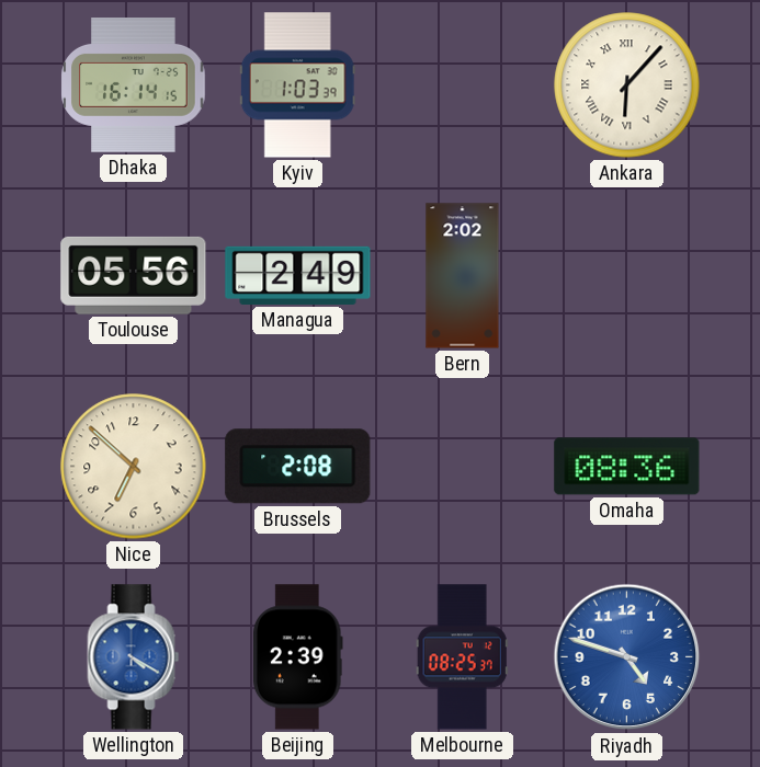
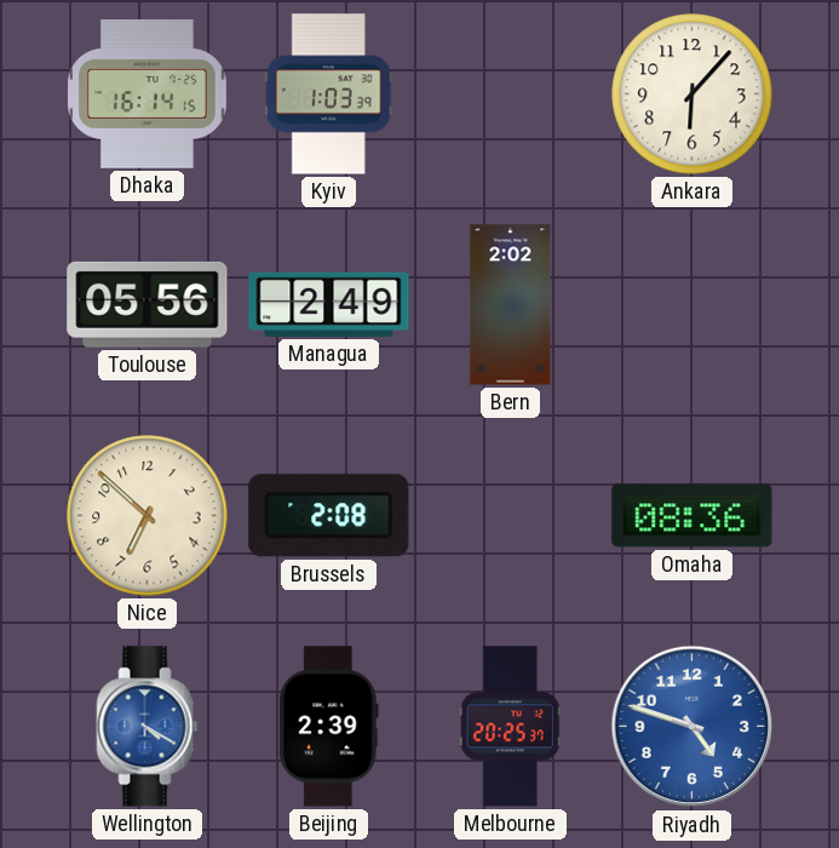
Ankara numerals: Roman -> Arabic
Melbourne: 08:25 -> 20:25
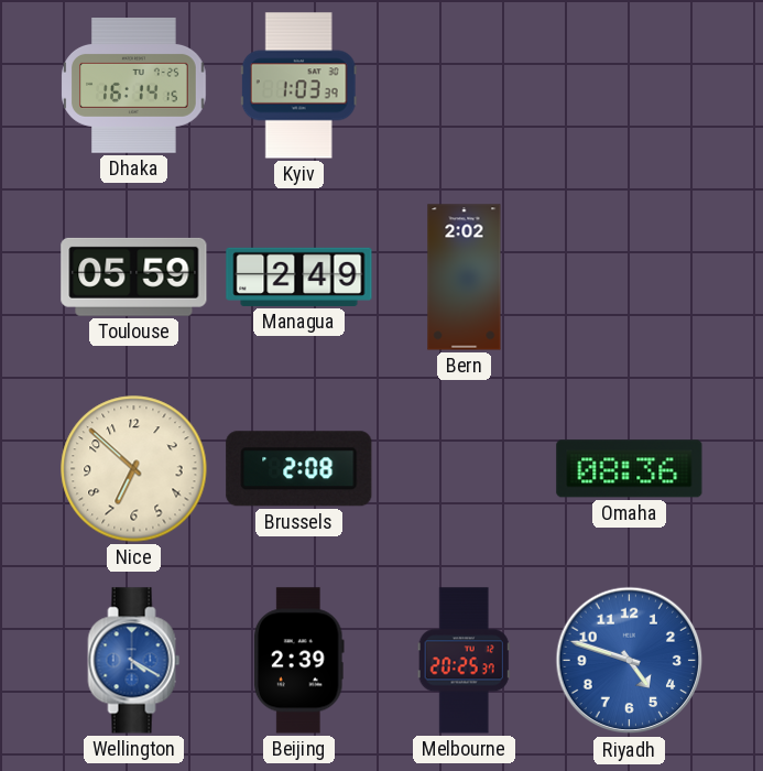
Ankara: 6:07 -> none
Toulouse: 05:56 -> 05:59
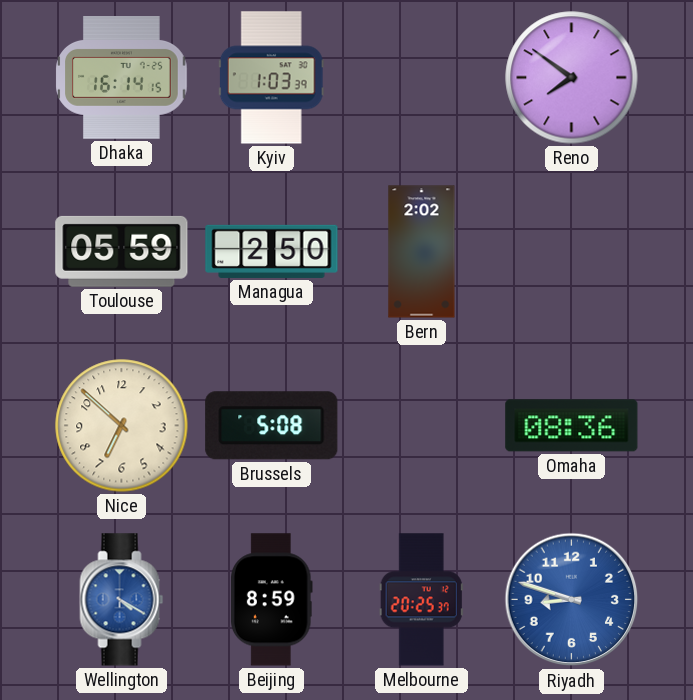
Reno: none -> 7:51
Managua: 2:49 -> 2:50
Brussels: 2:08 -> 5:08
Beijing: 2:39 -> 8:59
Riyadh: 4:48 -> 8:48
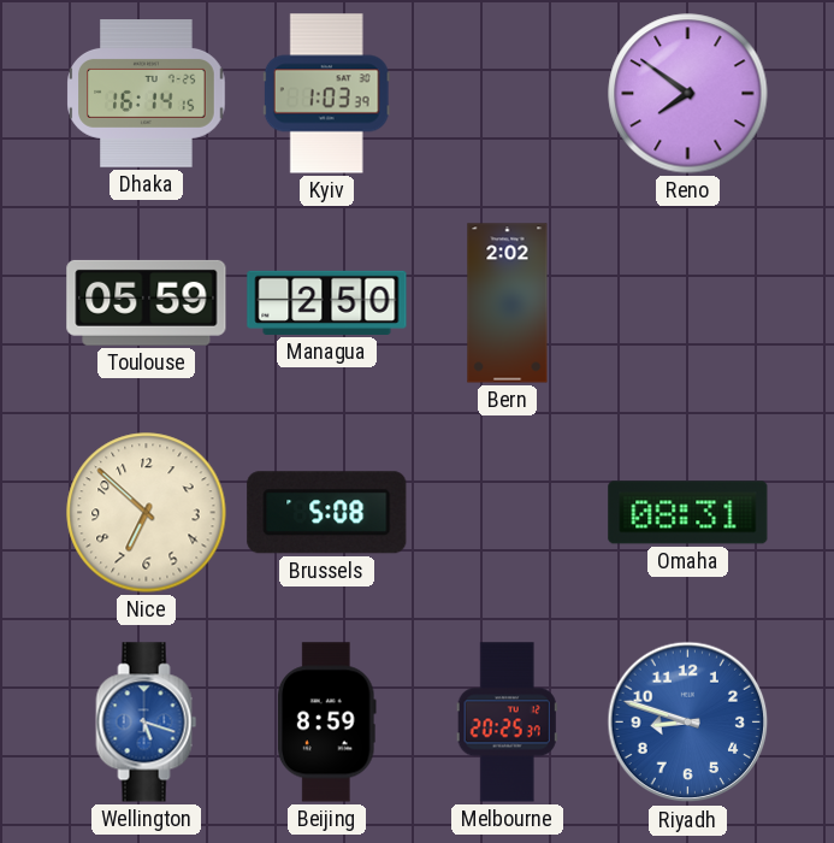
Omaha: 08:36 -> 08:31
Wellington: 4:20 -> 5:18
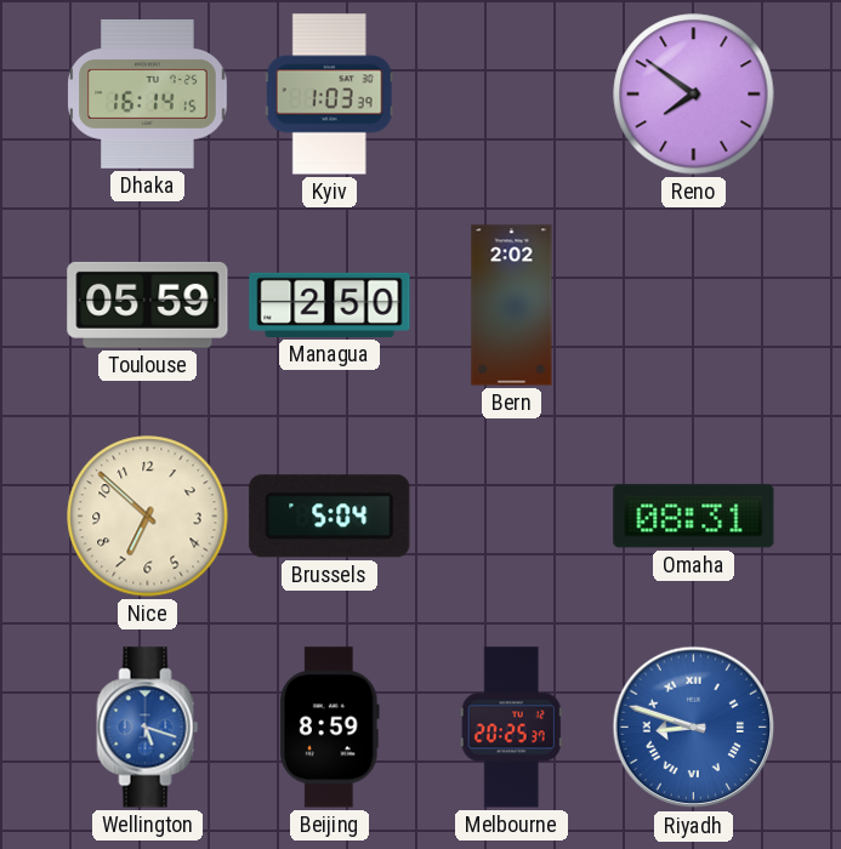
Brussels: 5:08 -> 5:04
Riyadh numerals: Arabic -> Roman
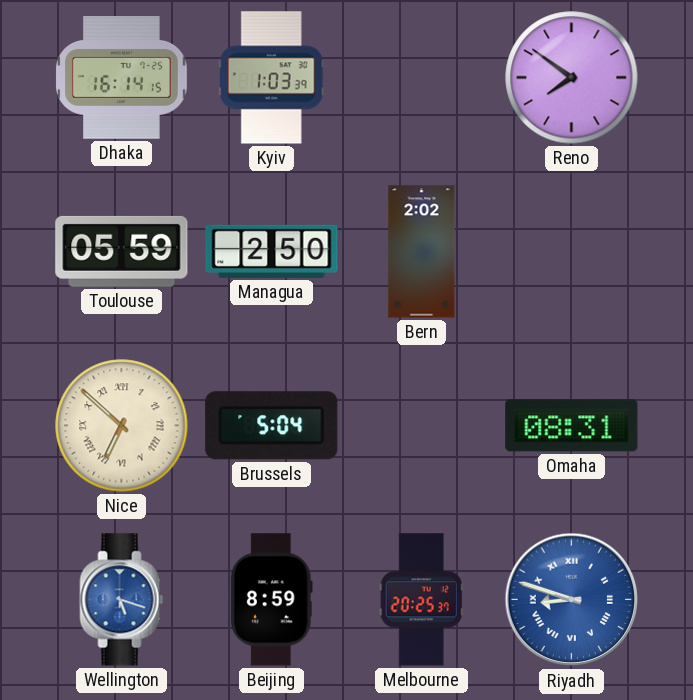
Nice numerals: Arabic -> Roman
